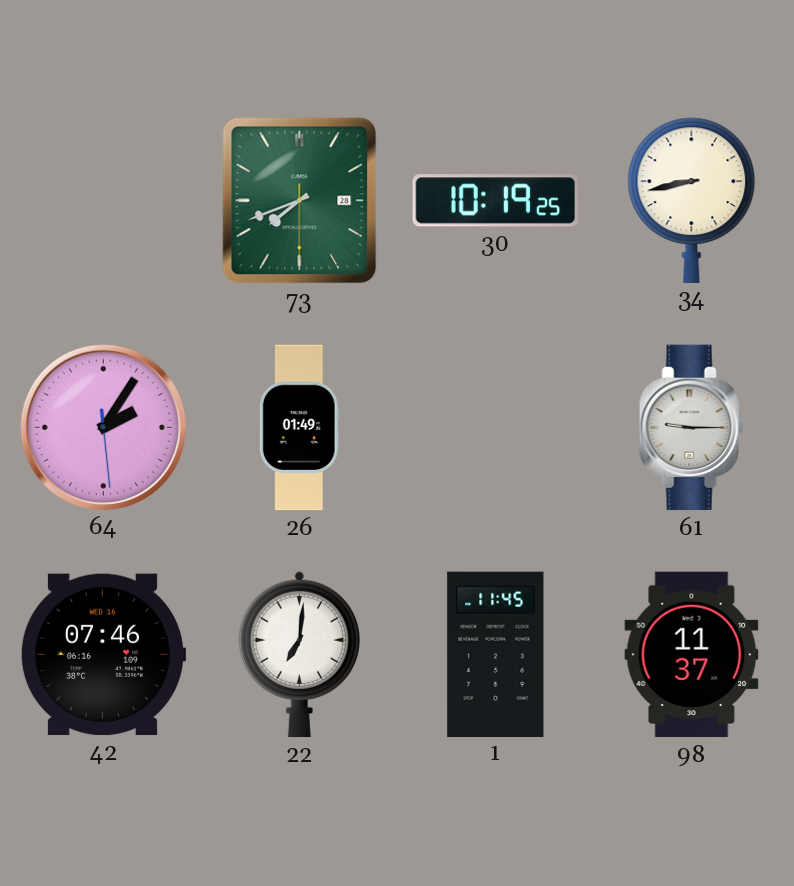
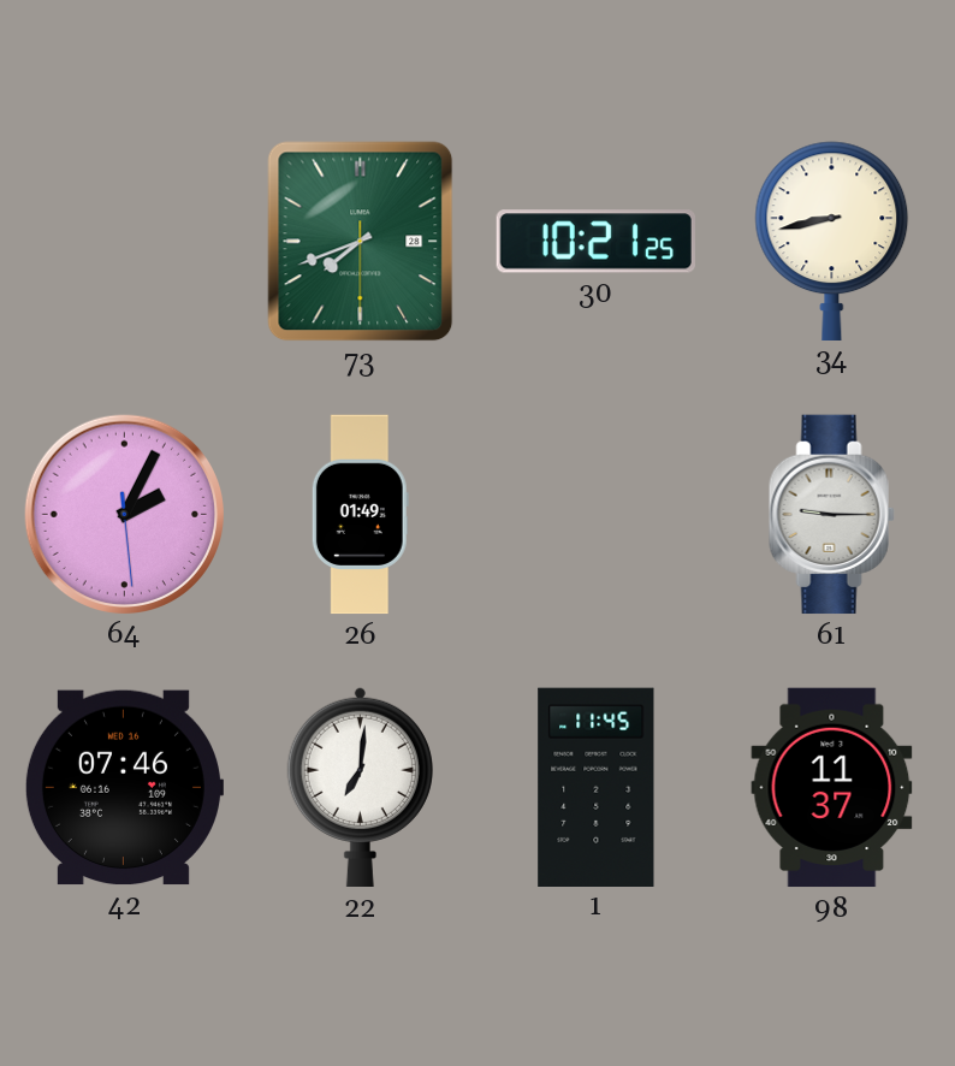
30: 10:19 -> 10:21
64: 2:05 -> 2:04
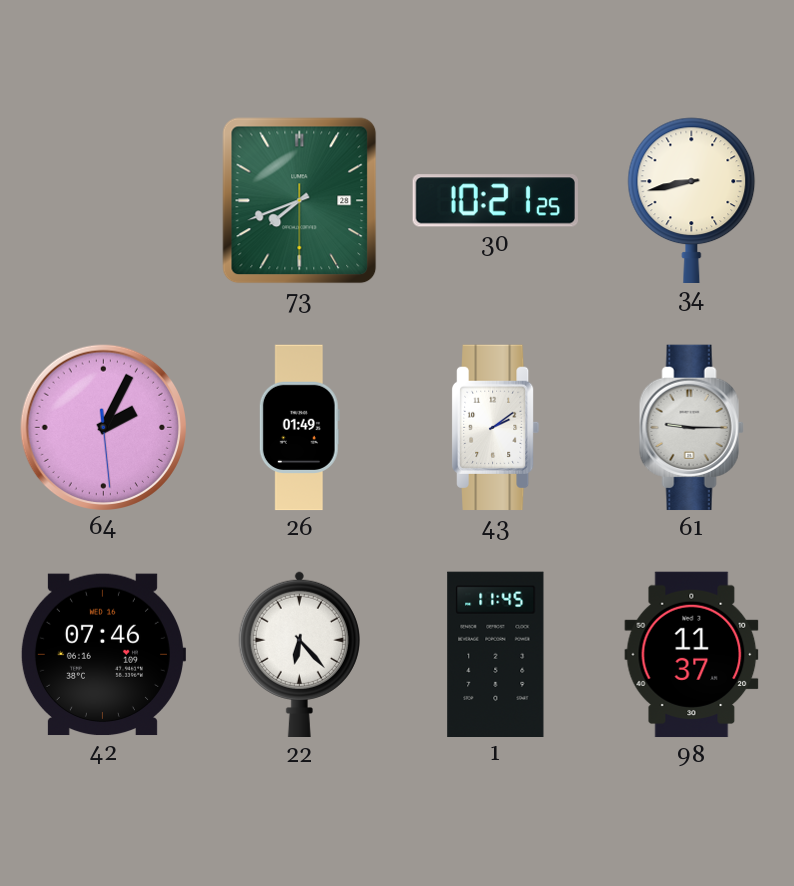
43: none -> 2:09
22: 7:01 -> 6:23
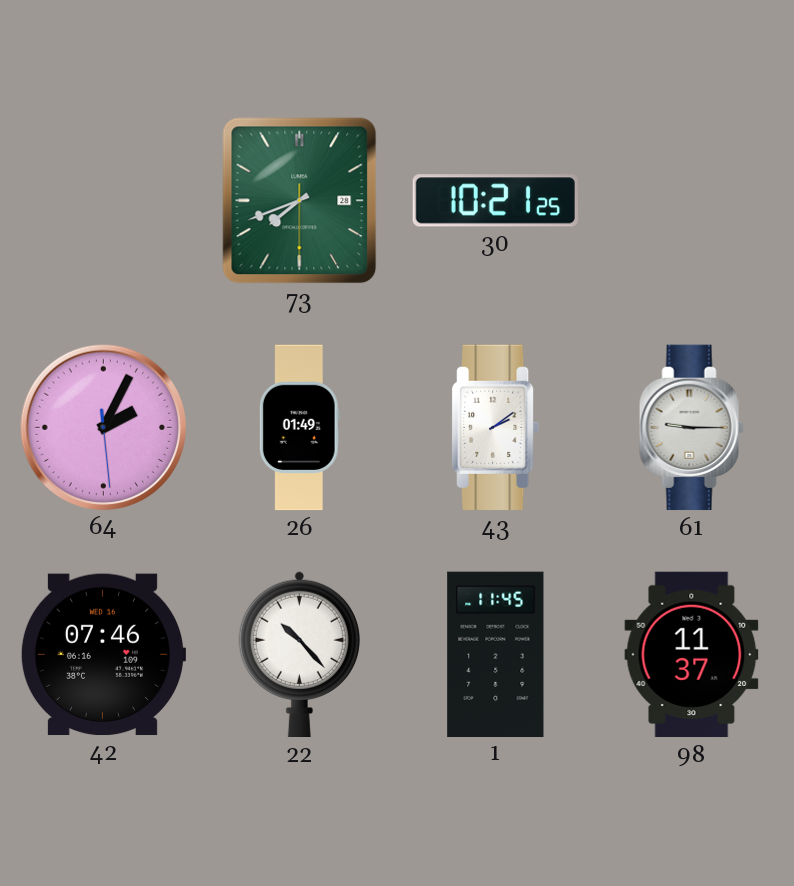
34: 8:43 -> none
22: 6:23 -> 10:23
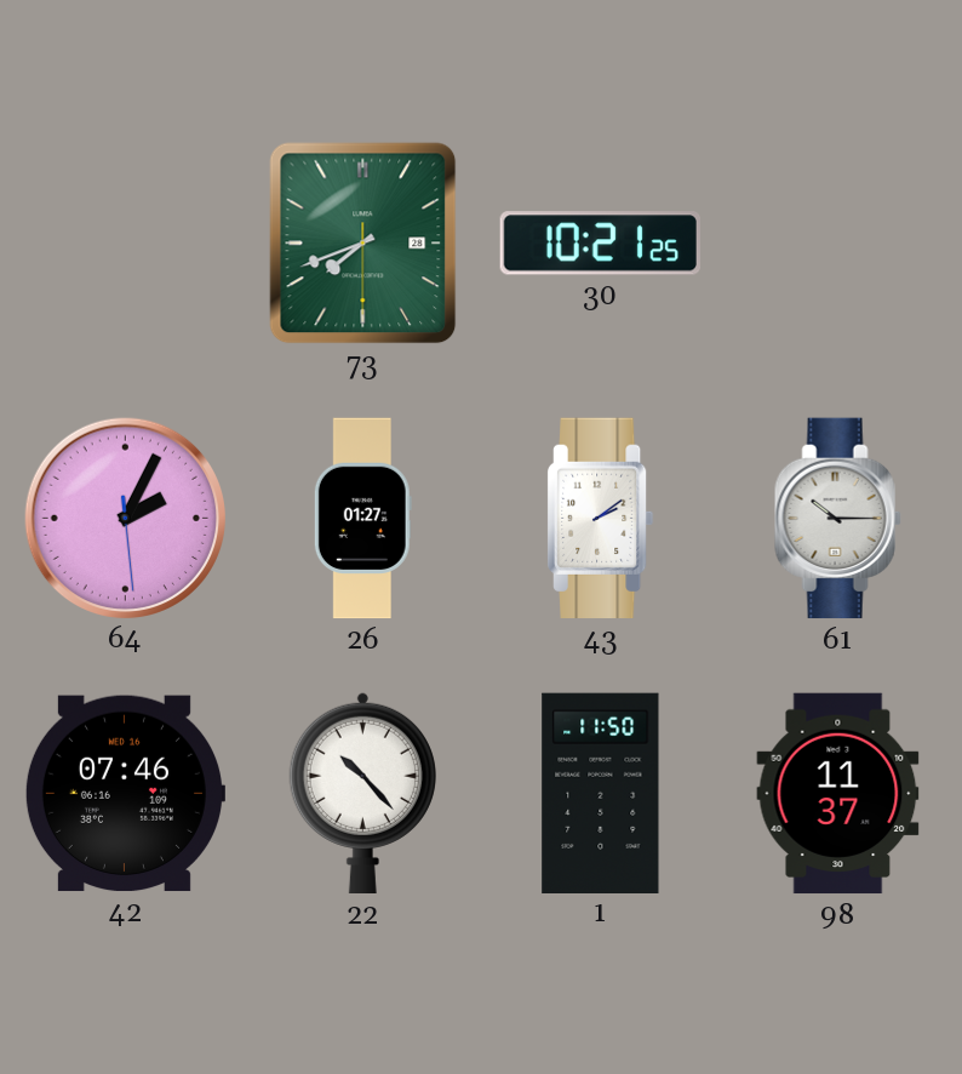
26: 01:49 -> 01:27
61: 9:15 -> 10:15
1: 11:45 -> 11:50
